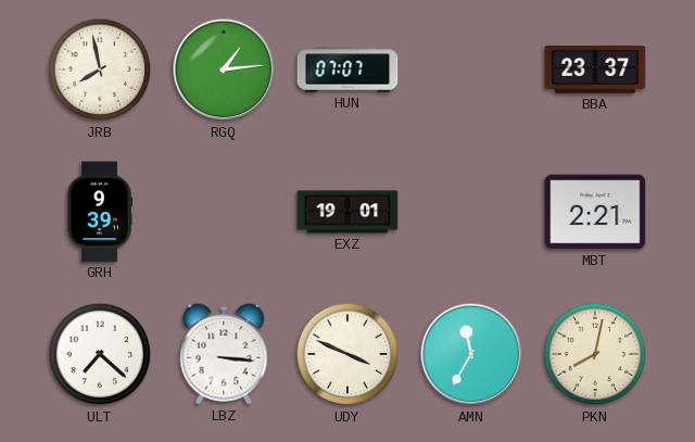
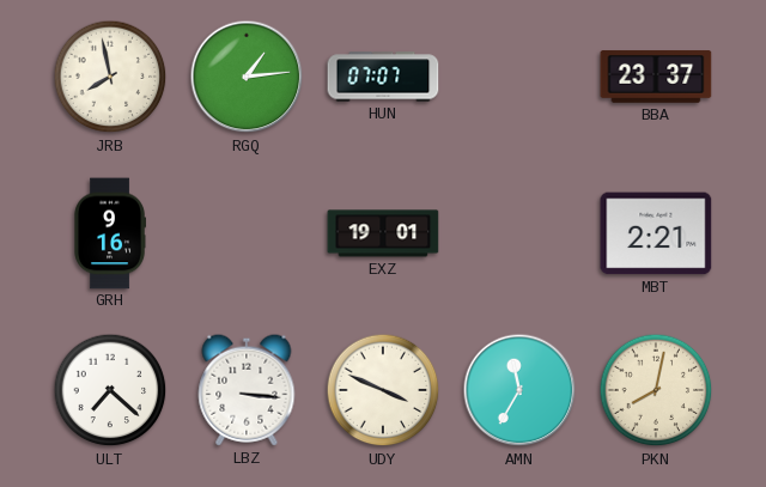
GRH: 9:39 -> 9:16
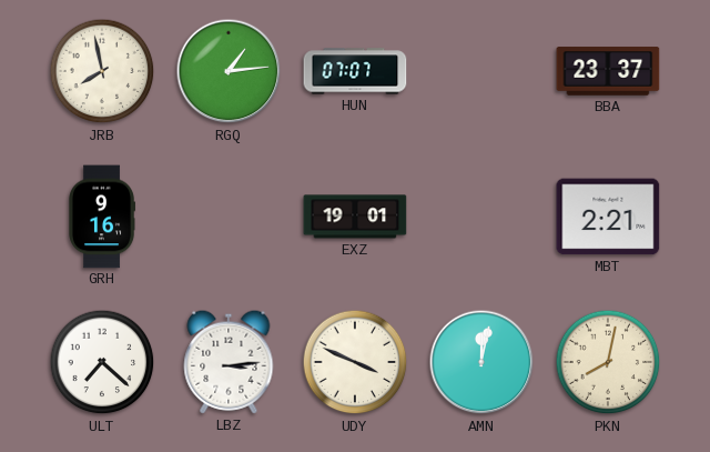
LBZ: 3:16 -> 3:14
AMN: 11:35 -> 12:02
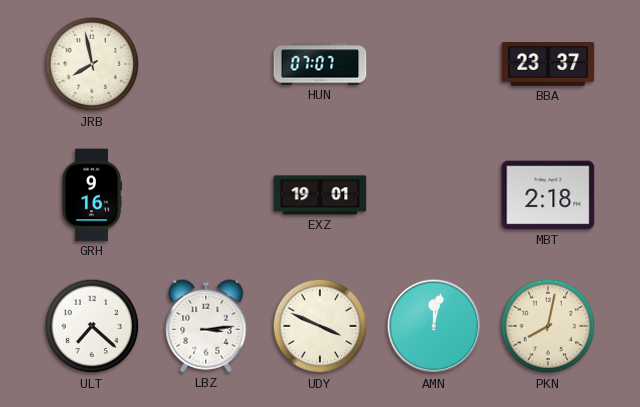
RGQ: 1:14 -> none
MBT: 2:21 -> 2:18
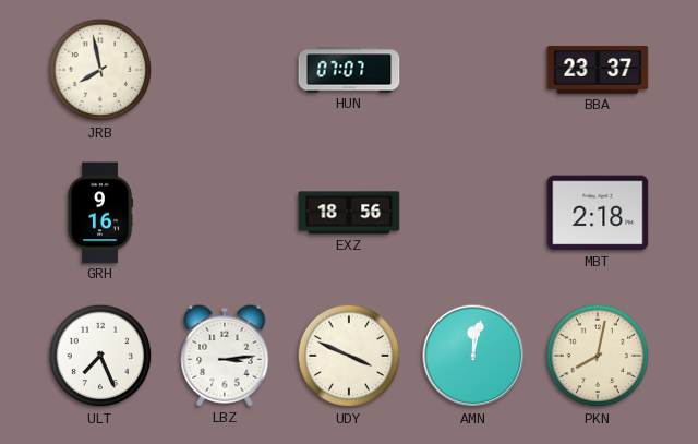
EXZ: 19:01 -> 18:56
ULT: 7:22 -> 7:26
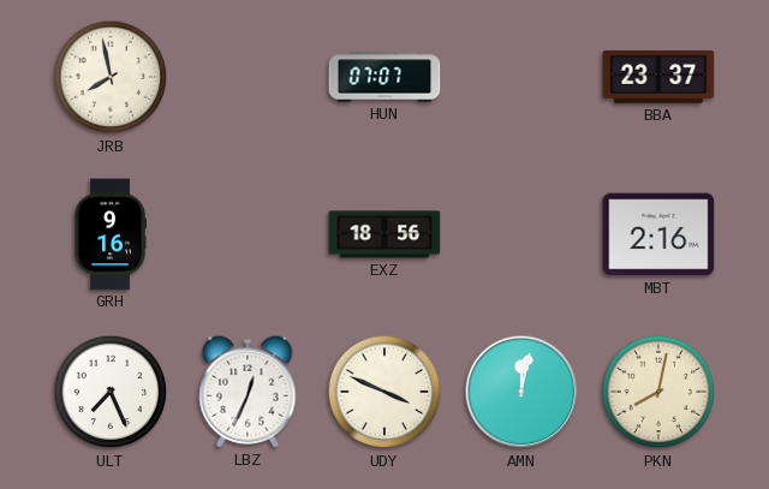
MBT: 2:18 -> 2:16
LBZ: 3:14 -> 12:34
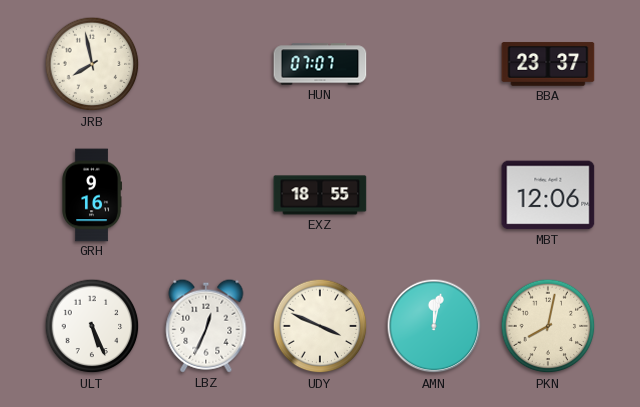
EXZ: 18:56 -> 18:55
MBT: 2:16 -> 12:06
ULT: 7:26 -> 5:26
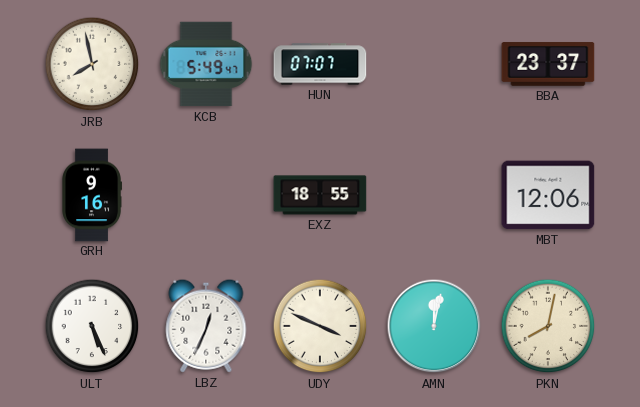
KCB: none -> 5:49
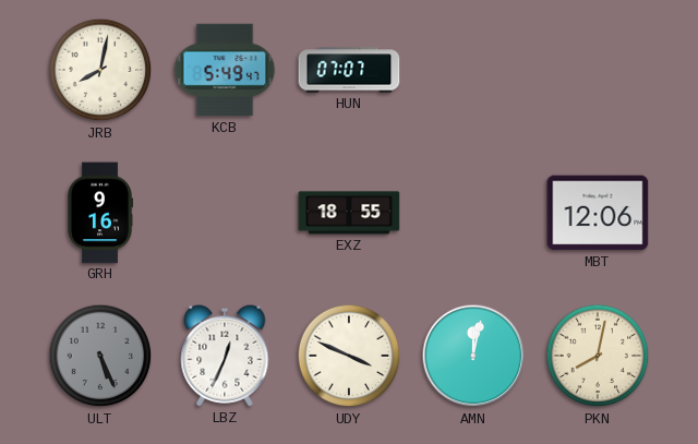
JRB: 7:58 -> 8:02
BBA: 23:37 -> none
ULT dial: white -> grey
